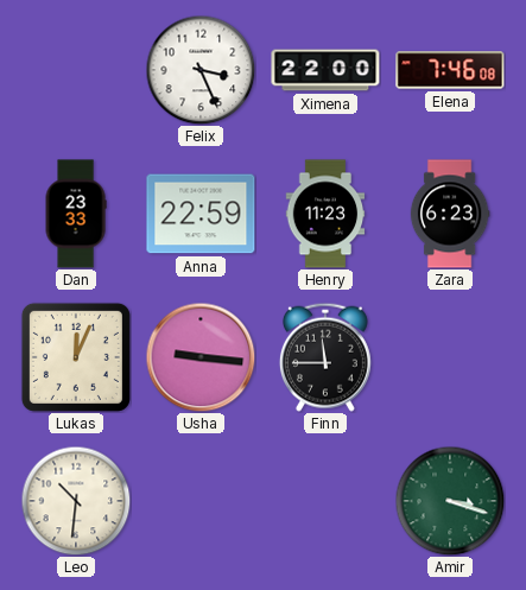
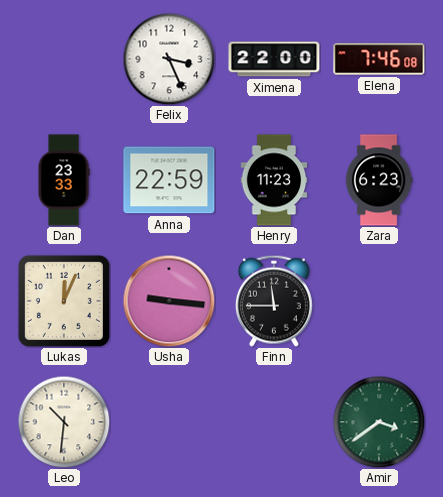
Amir: 3:18 -> 3:39
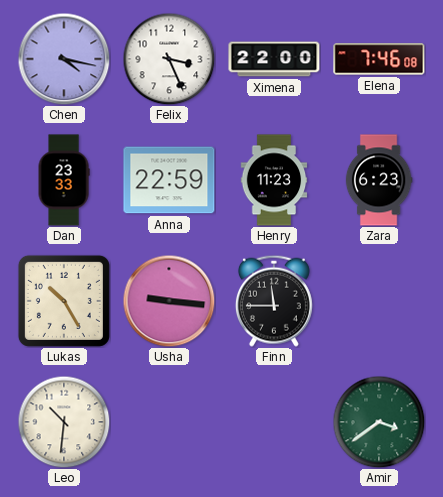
Chen: none -> 4:17
Lukas: 12:04 -> 10:25
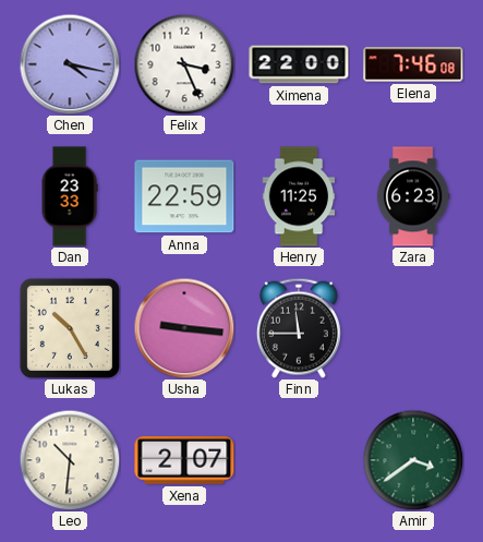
Henry: 11:23 -> 11:25
Xena: none -> 2:07
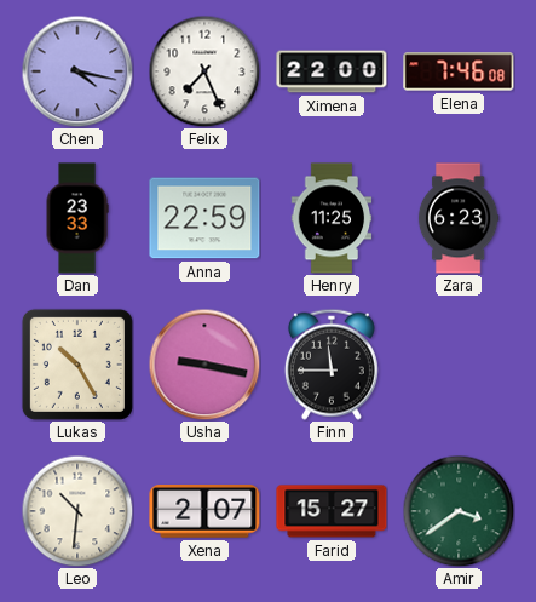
Felix: 3:26 -> 7:26
Usha: 9:16 -> 9:17
Farid: none -> 15:27
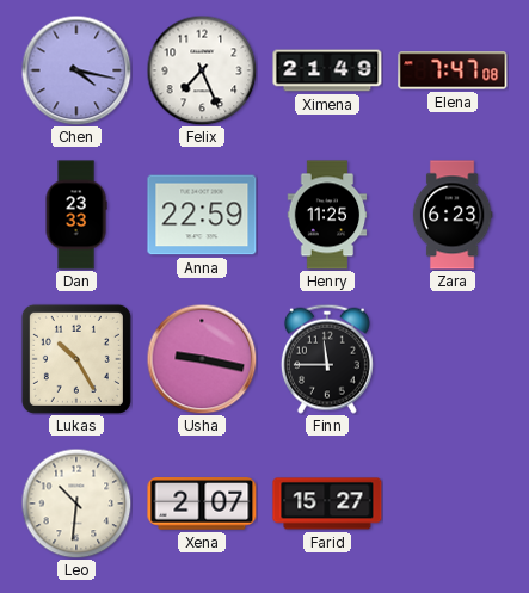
Ximena: 22:00 -> 21:49
Elena: 7:46 -> 7:47
Amir: 3:39 -> none
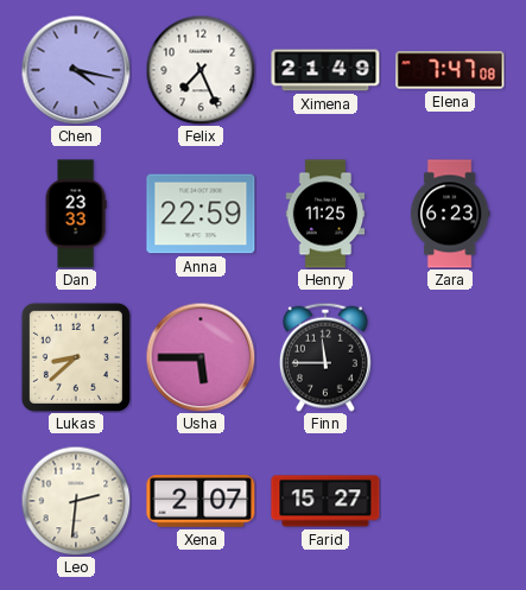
Lukas: 10:25 -> 8:38
Usha: 9:17 -> 5:45
Leo: 10:31 -> 2:31
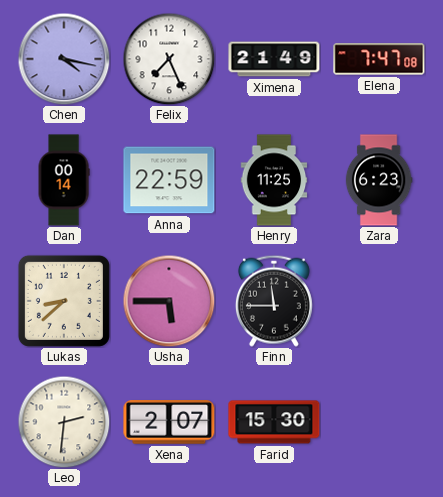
Dan: 23:33 -> 00:14
Farid: 15:27 -> 15:30
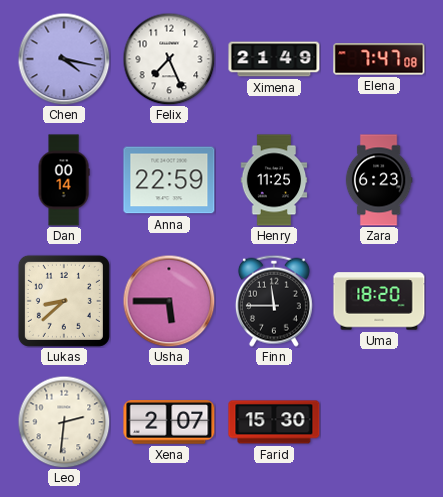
Uma: none -> 18:20
